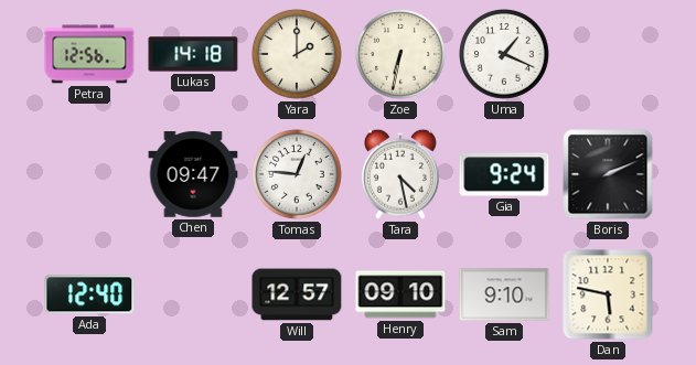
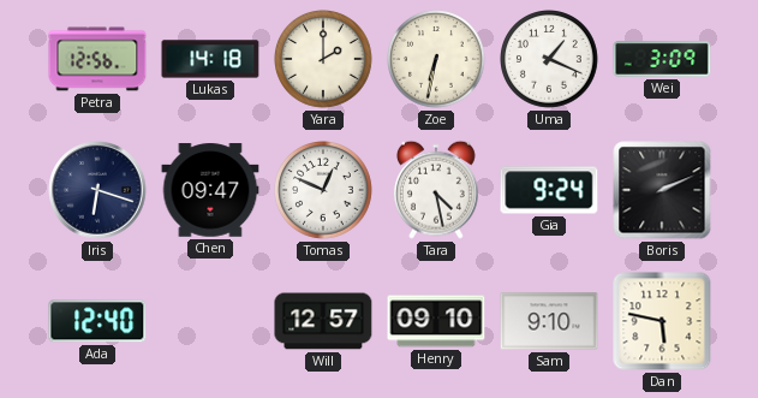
Wei: none -> 3:09
Iris: none -> 6:18
Tomas: 12:46 -> 12:49
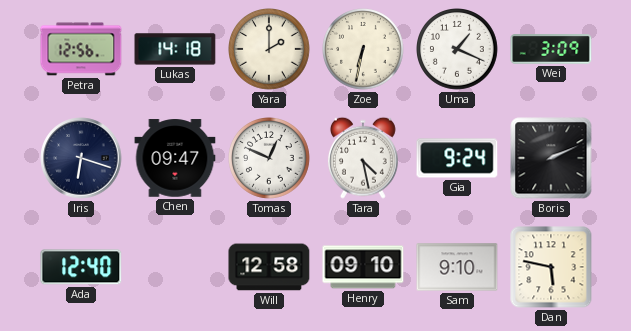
Will: 12:57 -> 12:58
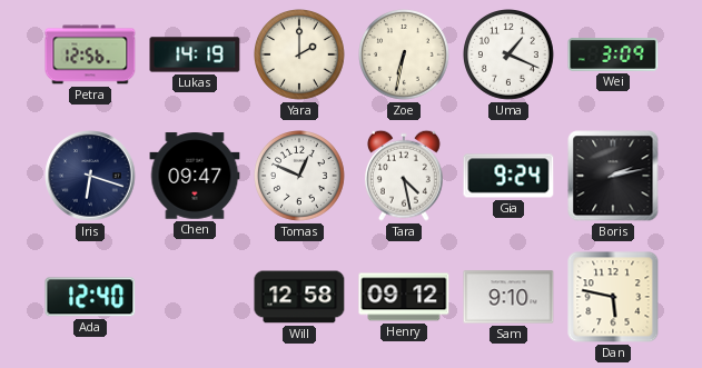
Lukas: 14:18 -> 14:19
Boris: 2:11 -> 2:13
Henry: 09:10 -> 09:12
